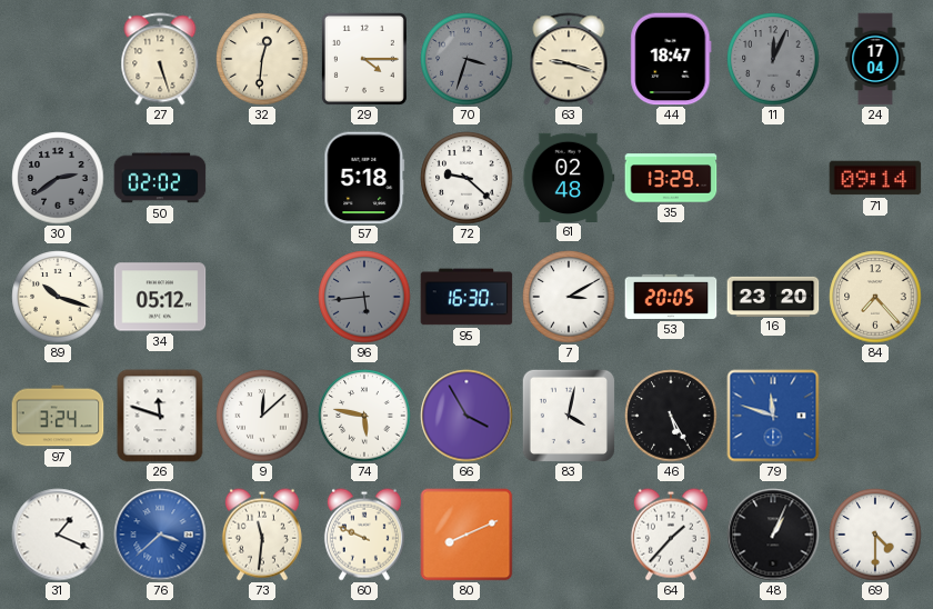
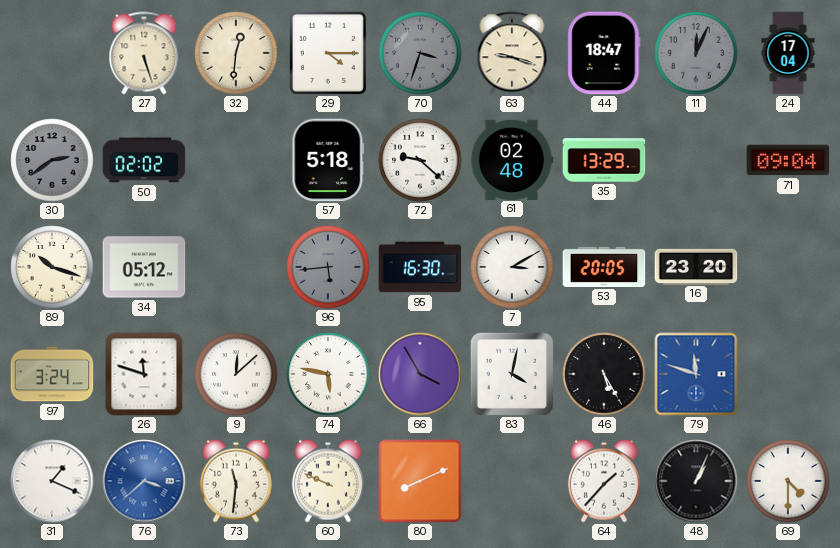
71: 09:14 -> 09:04
84: 7:23 -> none
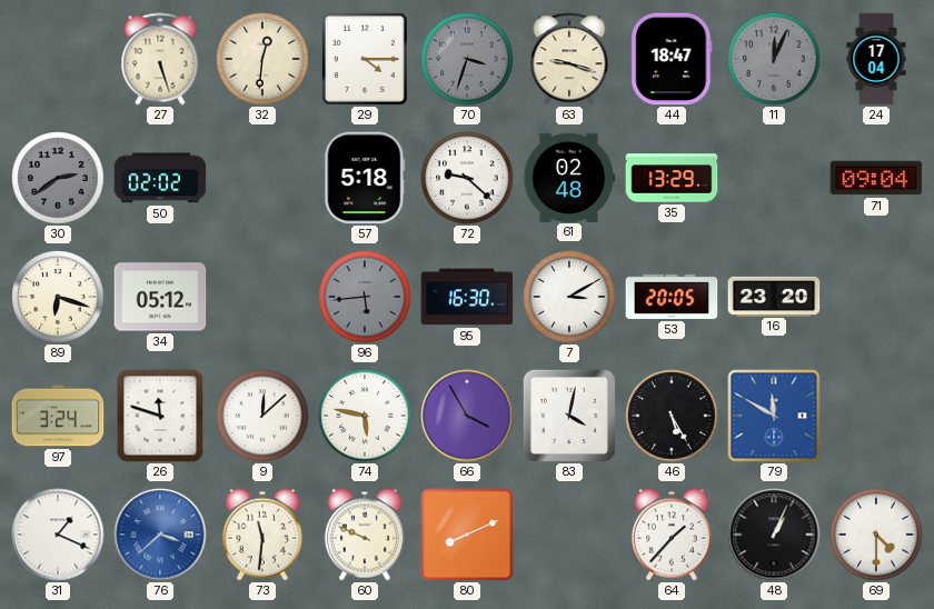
89: 10:18 -> 6:18
79: 11:48 -> 11:50
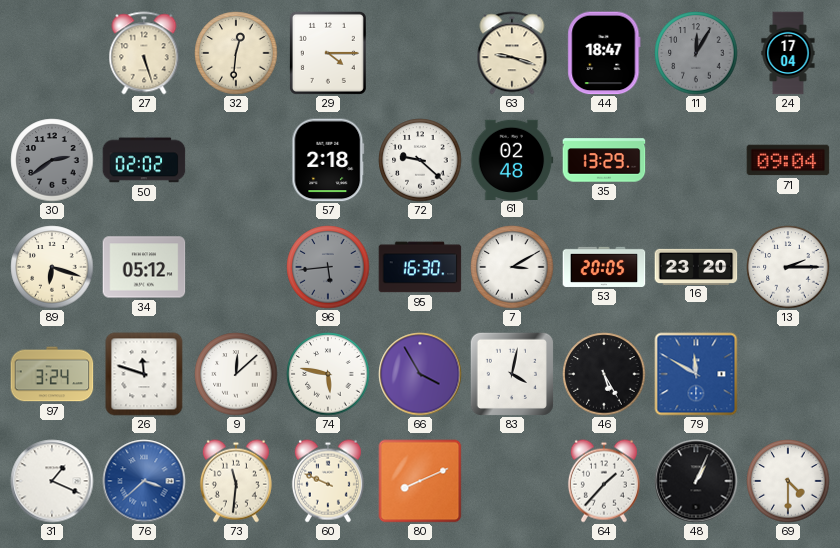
70: 3:33 -> none
11: 12:04 -> 12:05
57: 5:18 -> 2:18
13: none -> 2:15
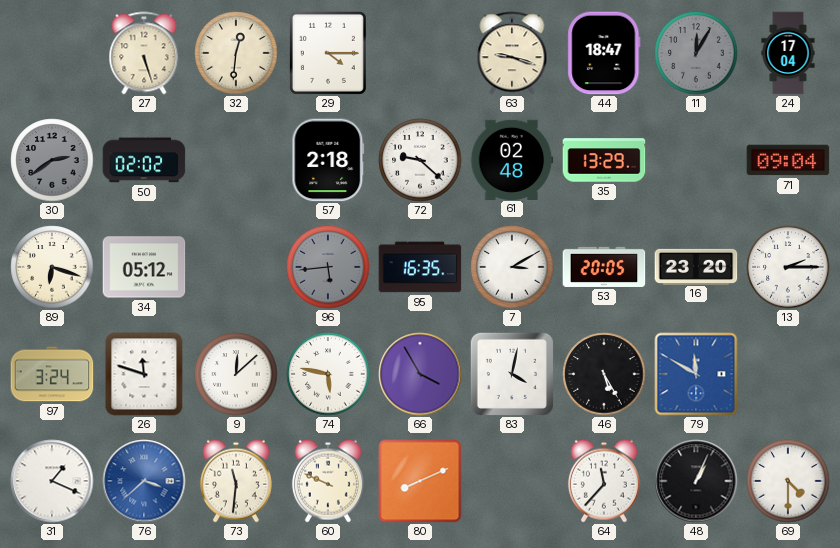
95: 16:30 -> 16:35
64: 1:37 -> 11:37
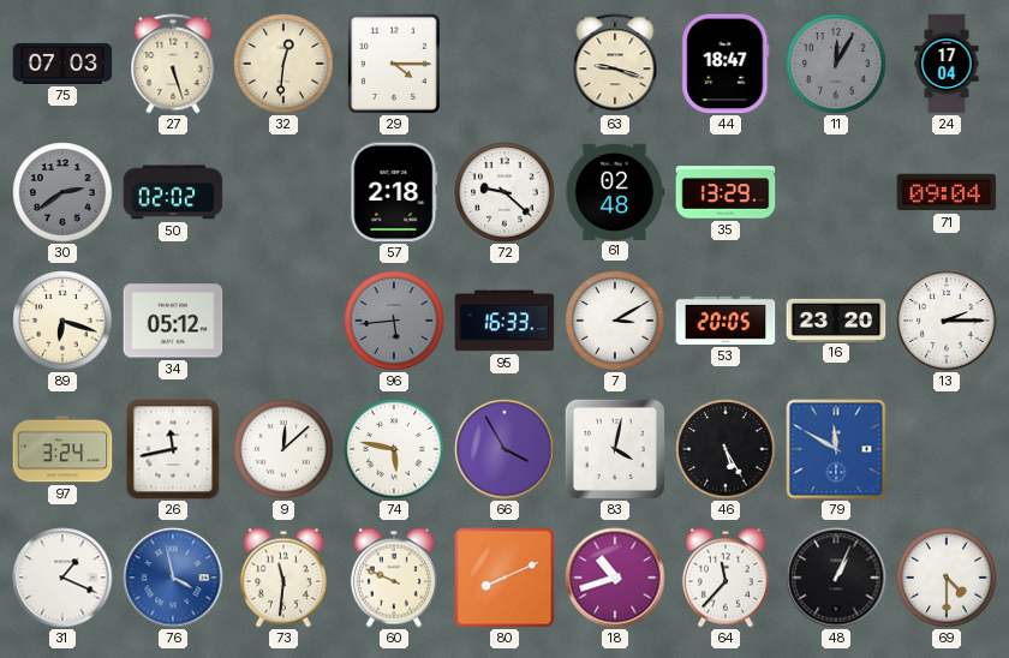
75: none -> 07:03
95: 16:35 -> 16:33
26: 11:48 -> 11:43
76: 3:38 -> 3:58
18: none -> 10:42
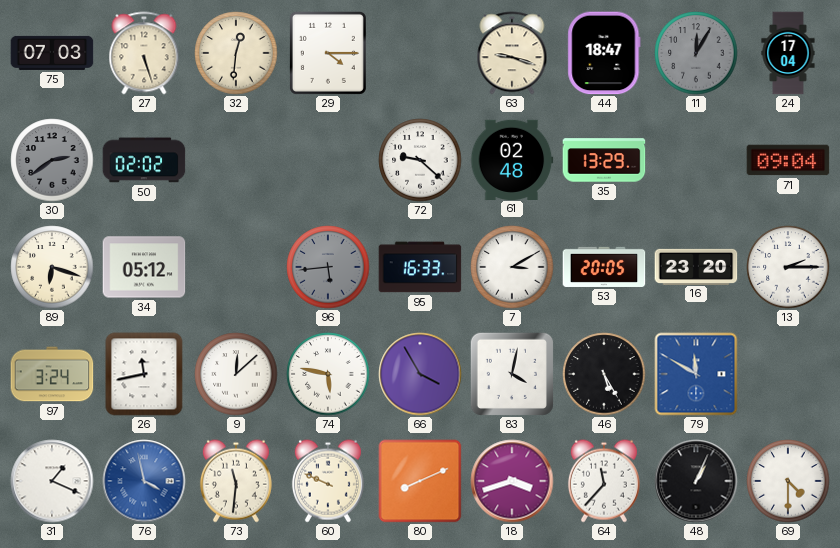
57: 2:18 -> none
18: 10:42 -> 3:42
